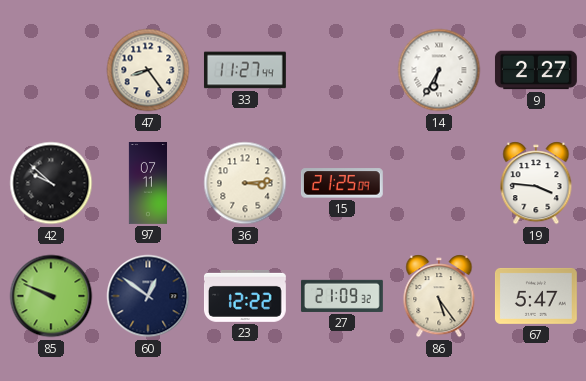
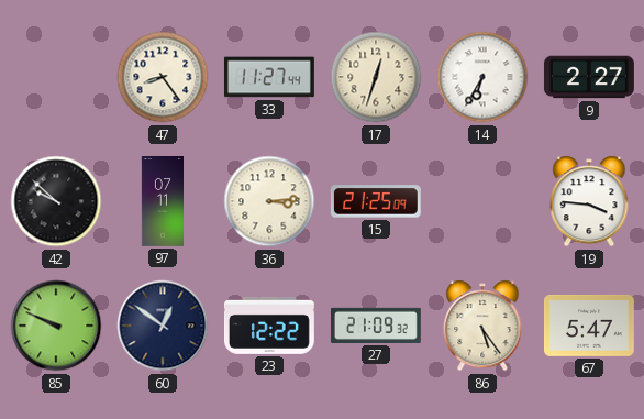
17: none -> 12:33
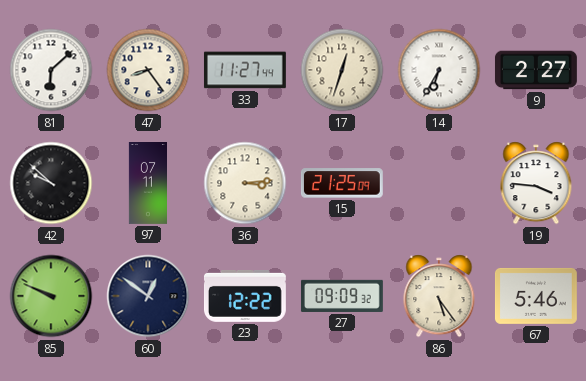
81: none -> 6:08
27: 21:09 -> 09:09
67: 5:47 -> 5:46
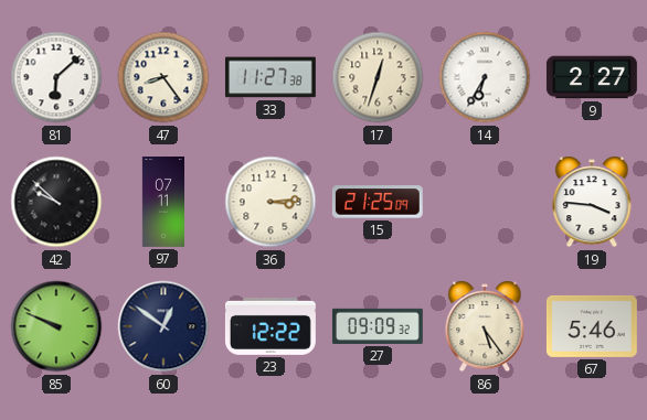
33: 11:27:44 -> 11:27:38
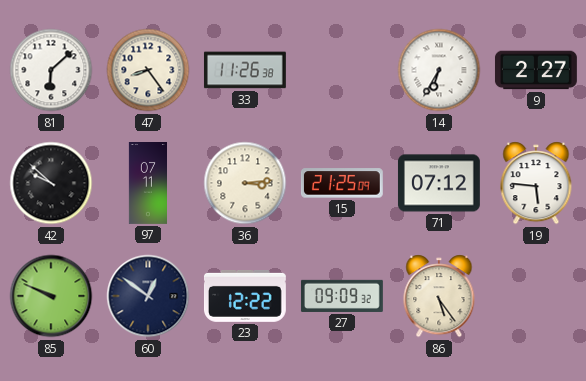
33: 11:27 -> 11:26
17: 12:33 -> none
71: none -> 07:12
19: 3:46 -> 5:46
67: 5:46 -> none
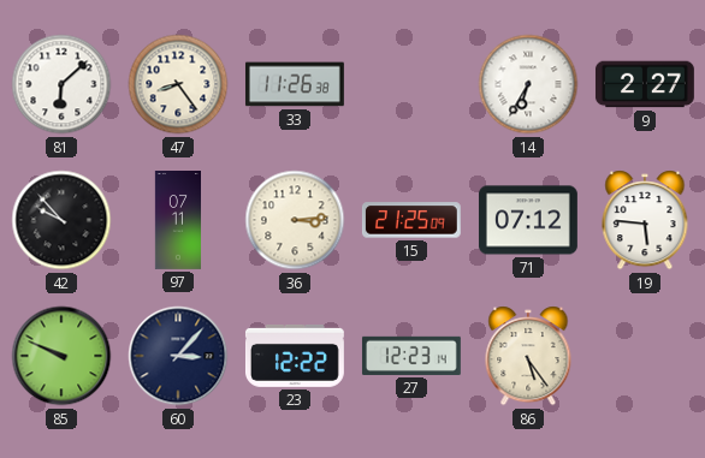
42: 9:52 -> 9:53
60: 12:51 -> 3:07
27: 09:09 -> 12:23
